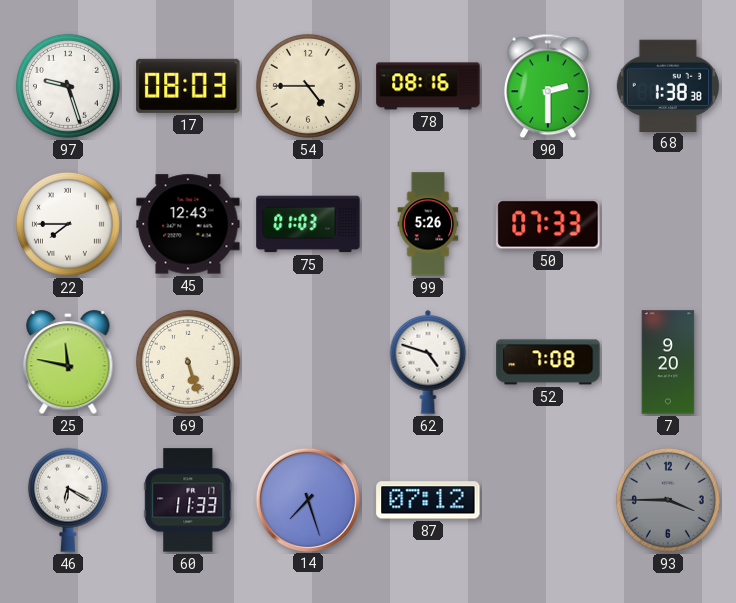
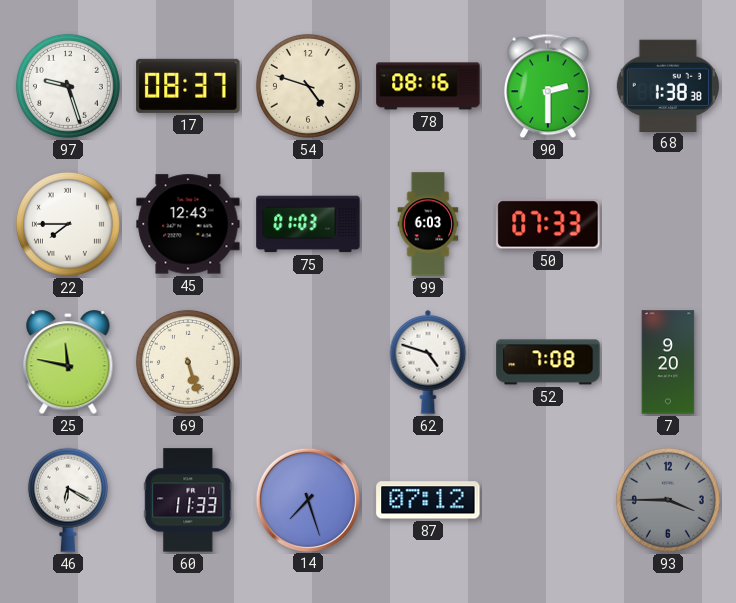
17: 08:03 -> 08:37
54: 4:45 -> 4:48
99: 5:26 -> 6:03
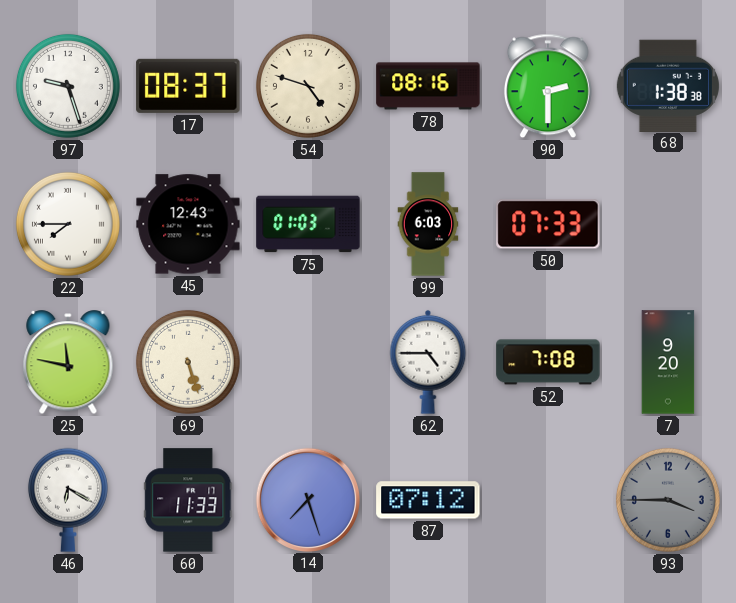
62: 4:48 -> 4:45
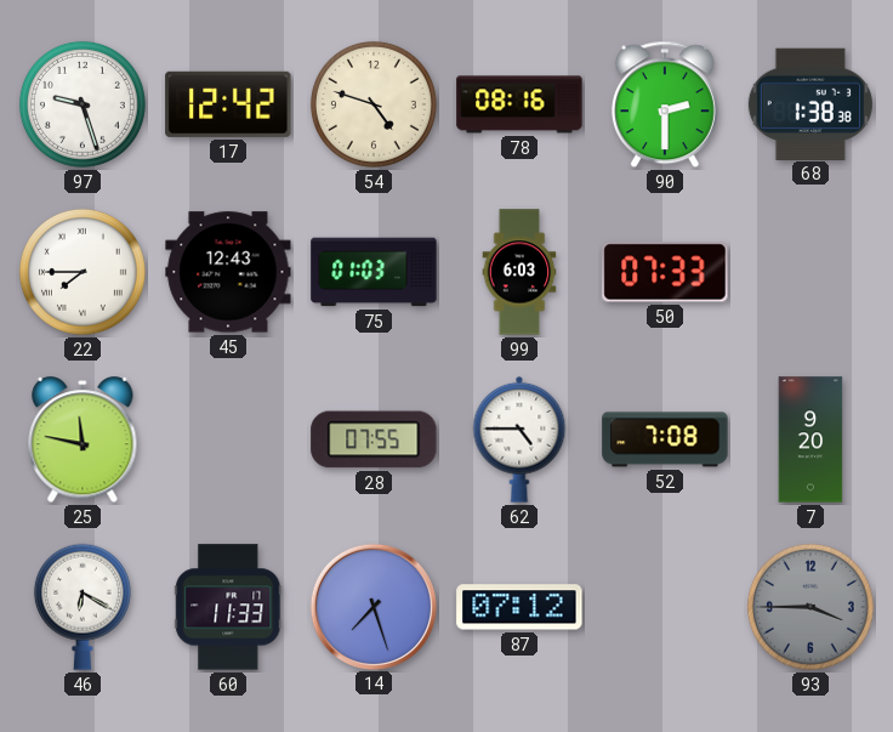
17: 08:37 -> 12:42
69: 5:27 -> none
28: none -> 07:55
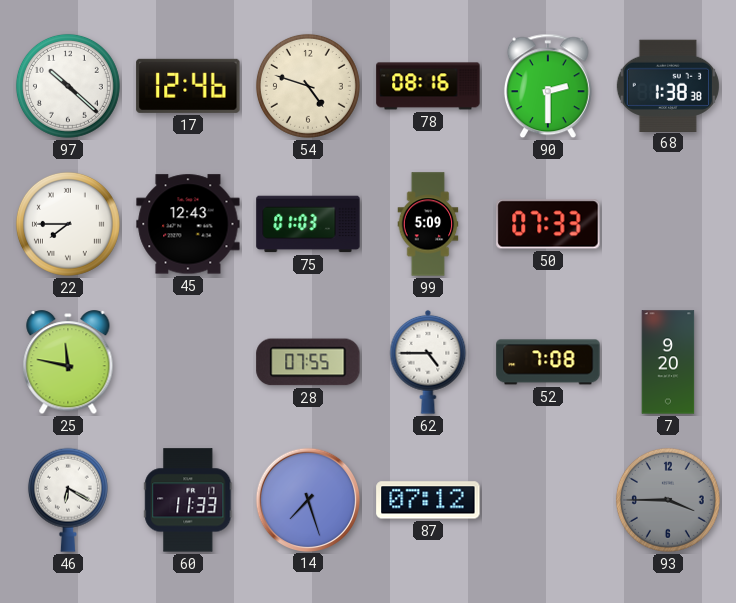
97: 9:27 -> 10:22
17: 12:42 -> 12:46
99: 6:03 -> 5:09
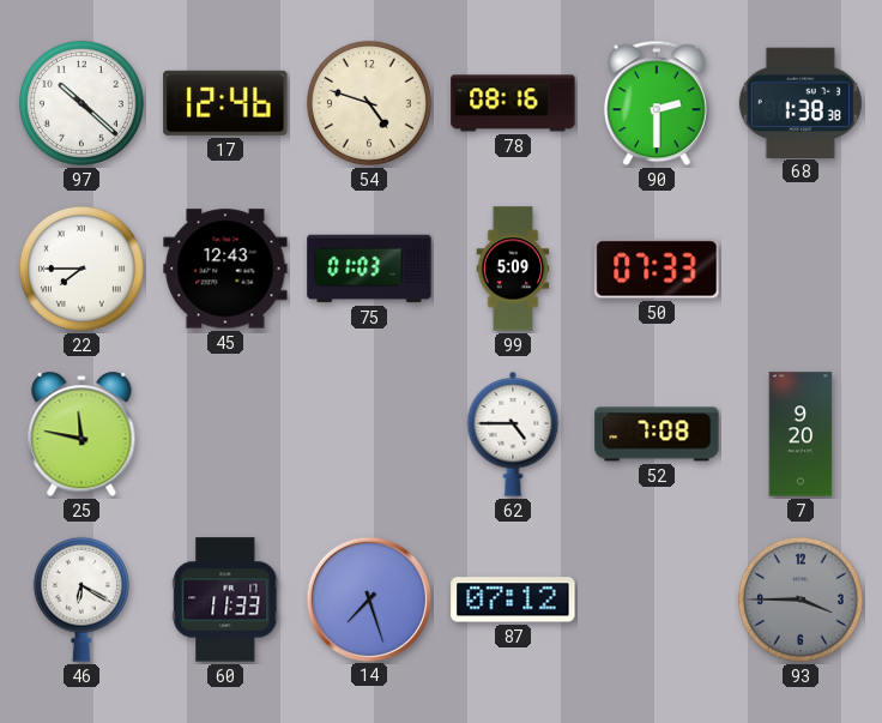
28: 07:55 -> none
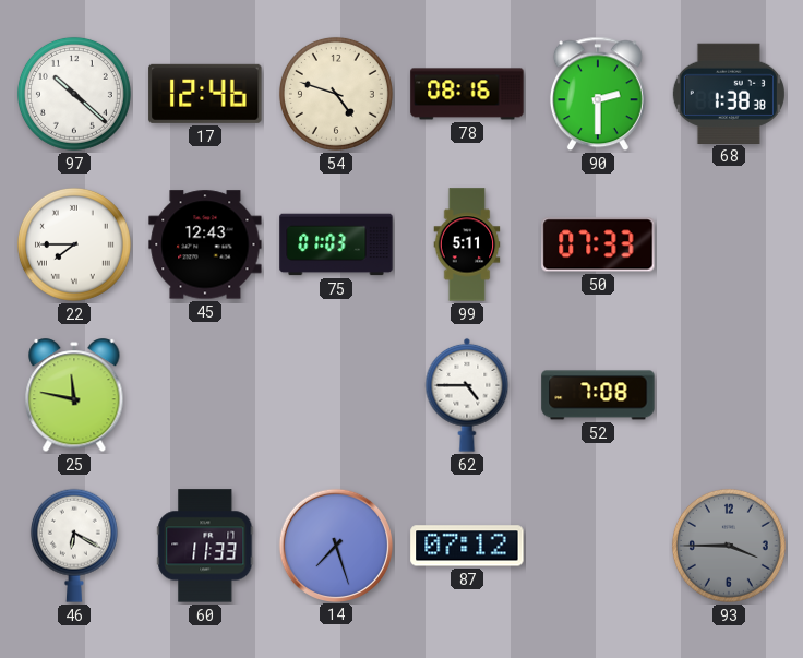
99: 5:09 -> 5:11
7: 9:20 -> none
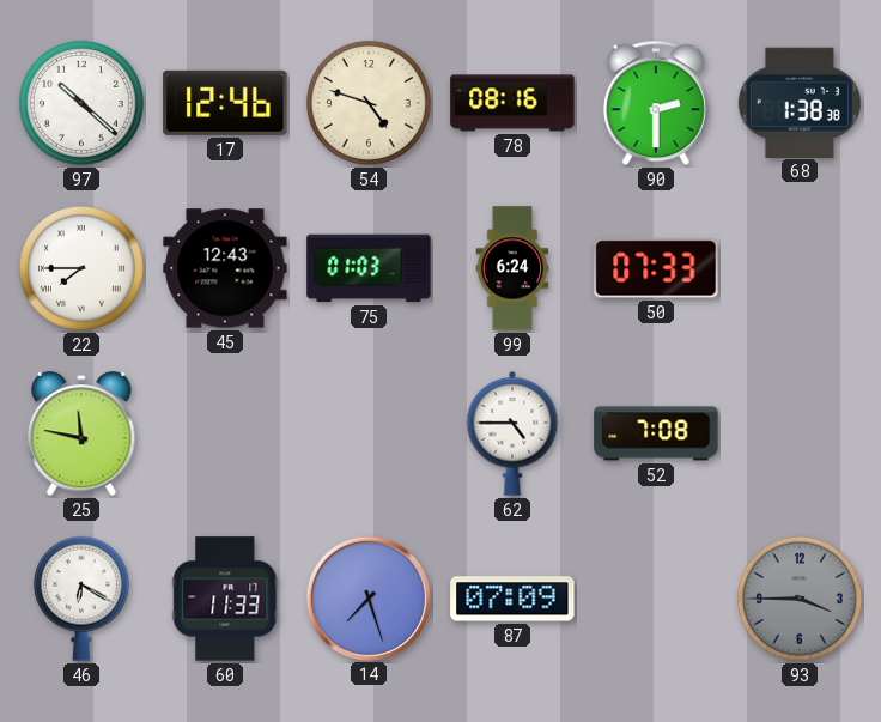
99: 5:11 -> 6:24
87: 07:12 -> 07:09
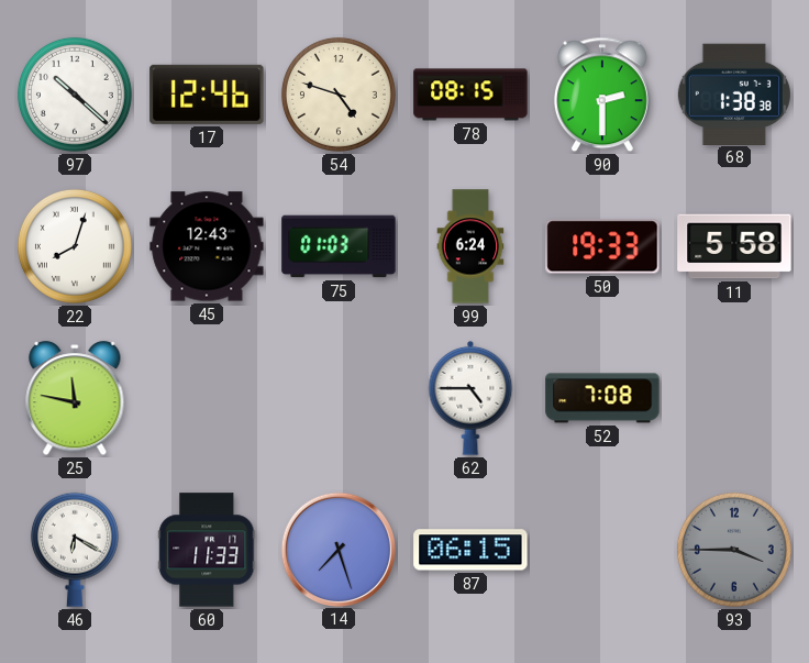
78: 08:16 -> 08:15
22: 7:45 -> 8:03
50: 07:33 -> 19:33
11: none -> 5:58
87: 07:09 -> 06:15
